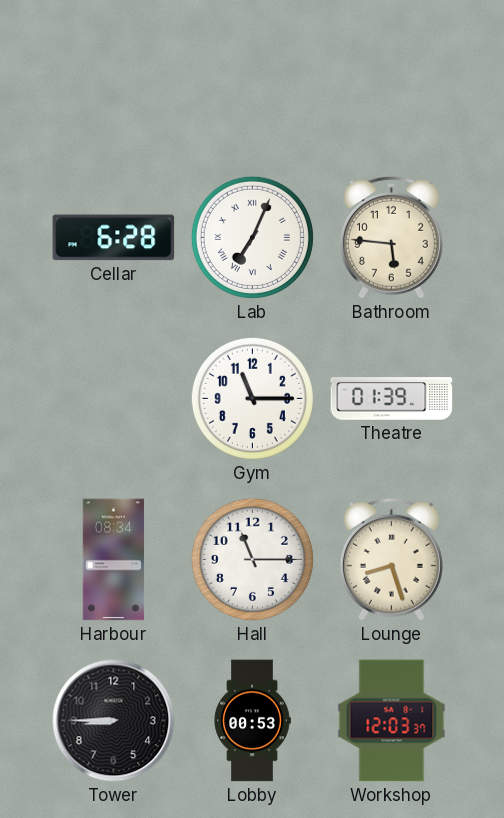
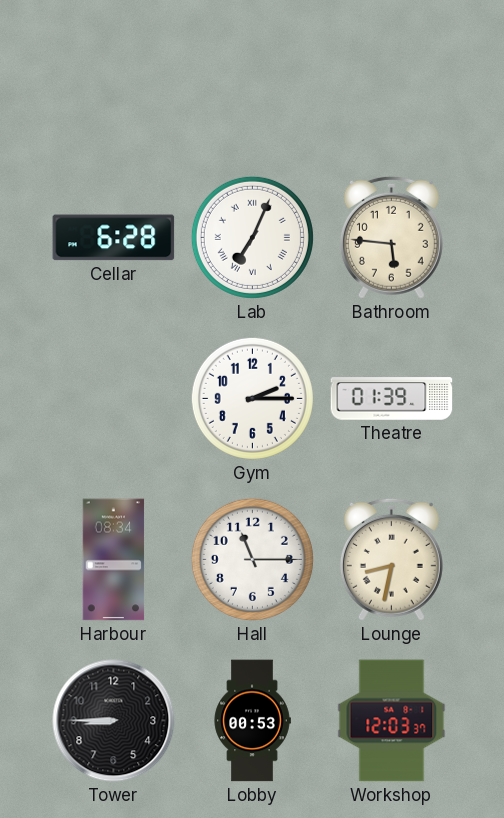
Gym: 11:15 -> 2:15
Lounge: 8:27 -> 8:32
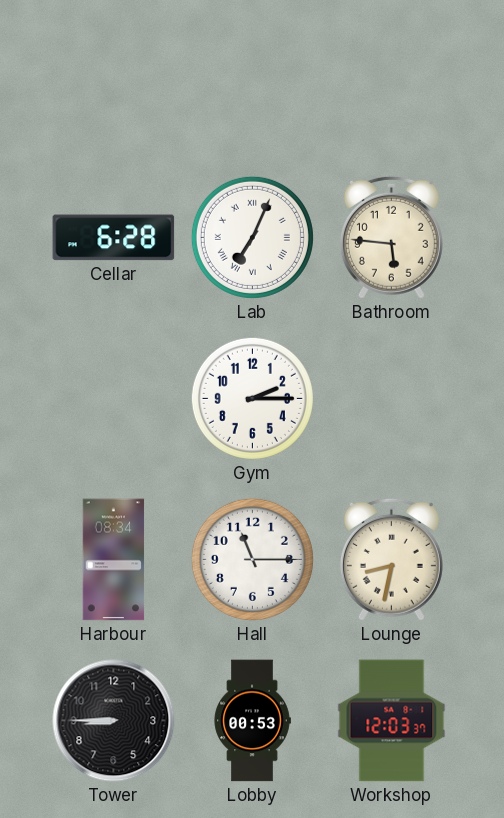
Theatre: 01:39 -> none
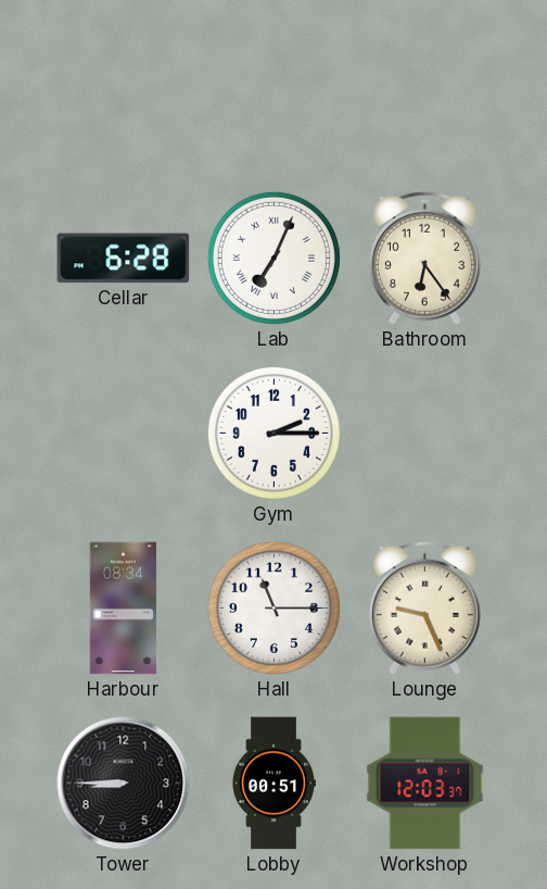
Bathroom: 5:46 -> 6:24
Lounge: 8:32 -> 9:26
Lobby: 00:53 -> 00:51
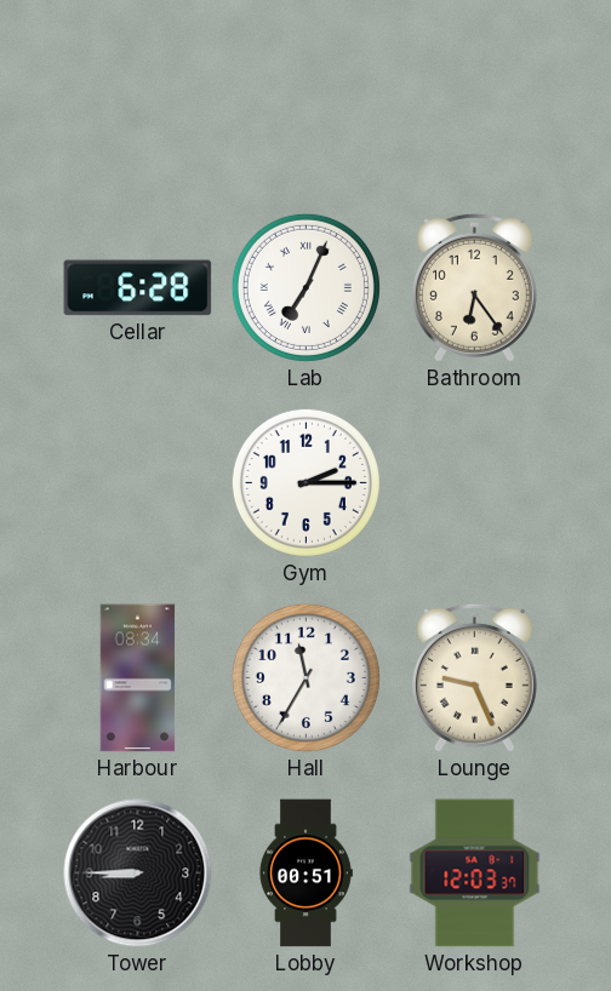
Hall: 11:15 -> 11:35
